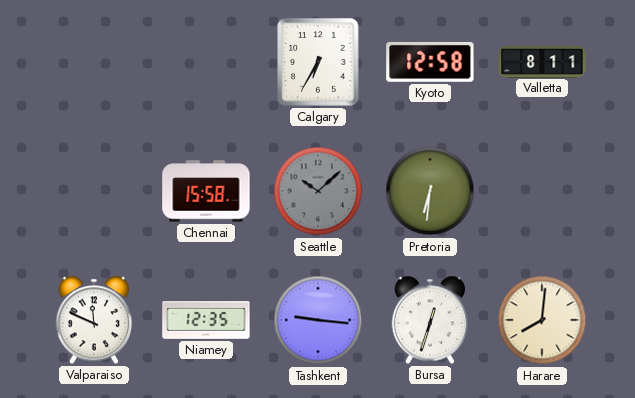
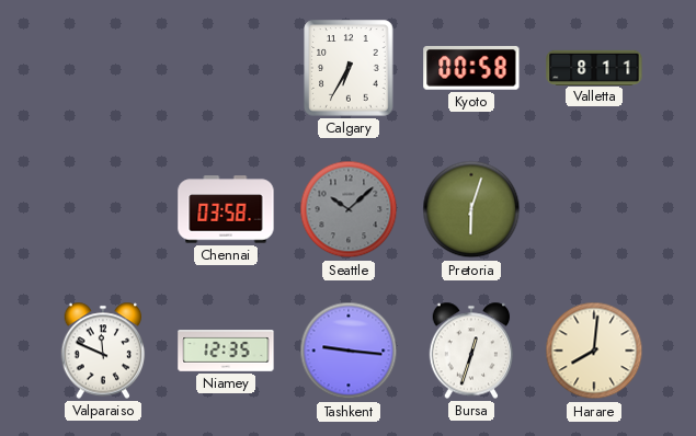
Kyoto: 12:58 -> 00:58
Chennai: 15:58 -> 03:58
Pretoria: 6:31 -> 6:03
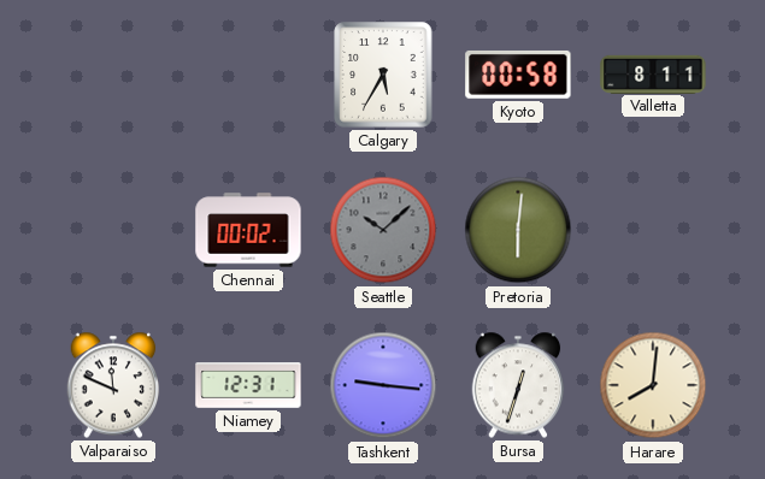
Calgary: 6:35 -> 5:35
Chennai: 03:58 -> 00:02
Pretoria: 6:03 -> 6:01
Niamey: 12:35 -> 12:31
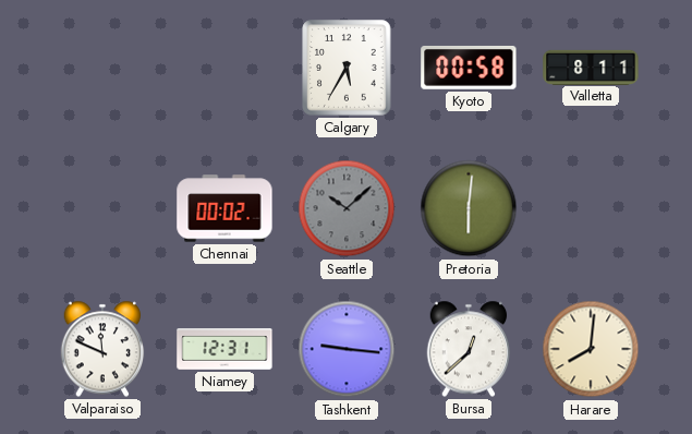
Bursa: 12:33 -> 12:38
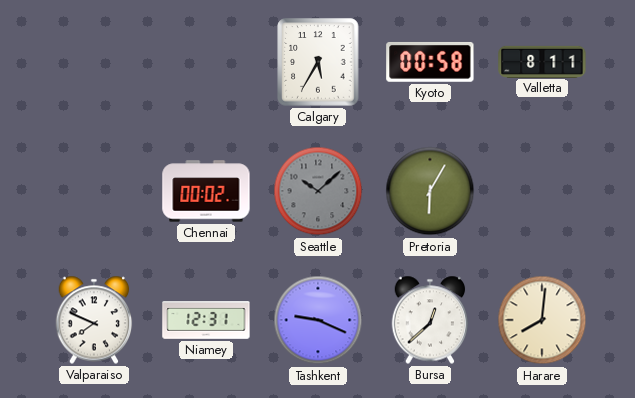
Pretoria: 6:01 -> 6:05
Valparaiso: 11:49 -> 7:49
Tashkent: 9:16 -> 9:19
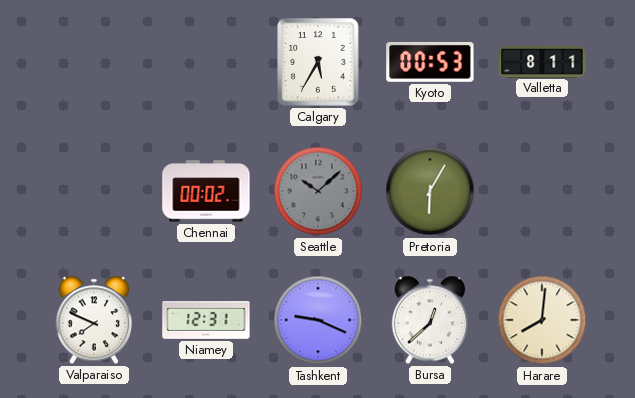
Kyoto: 00:58 -> 00:53
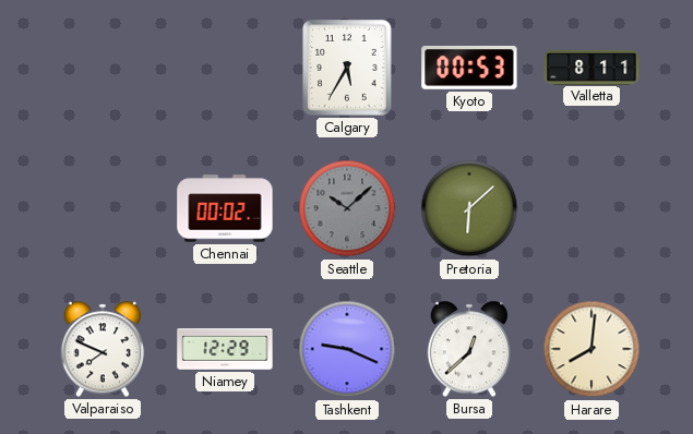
Pretoria: 6:05 -> 6:08
Niamey: 12:31 -> 12:29
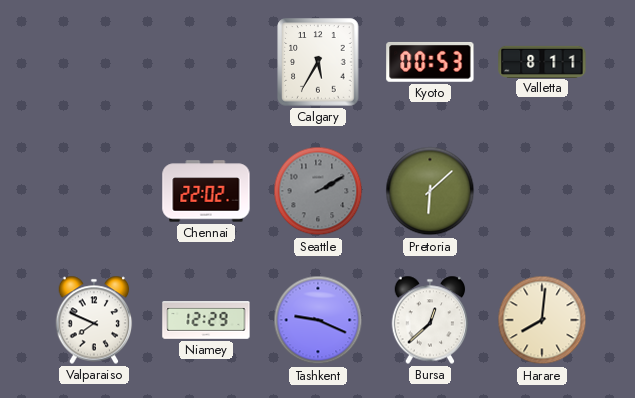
Chennai: 00:02 -> 22:02
Seattle: 10:08 -> 2:10
